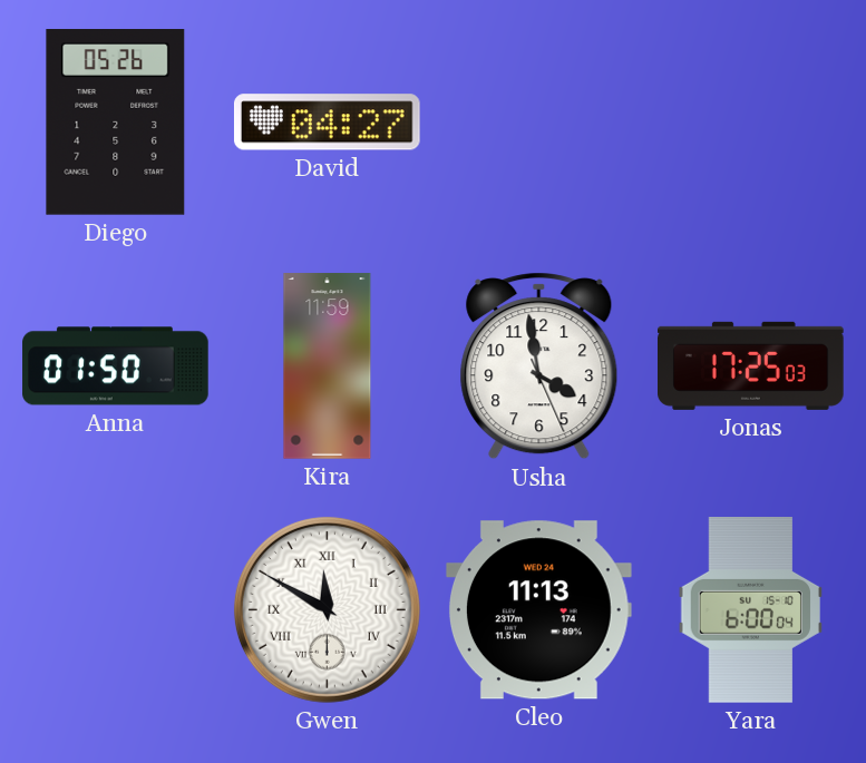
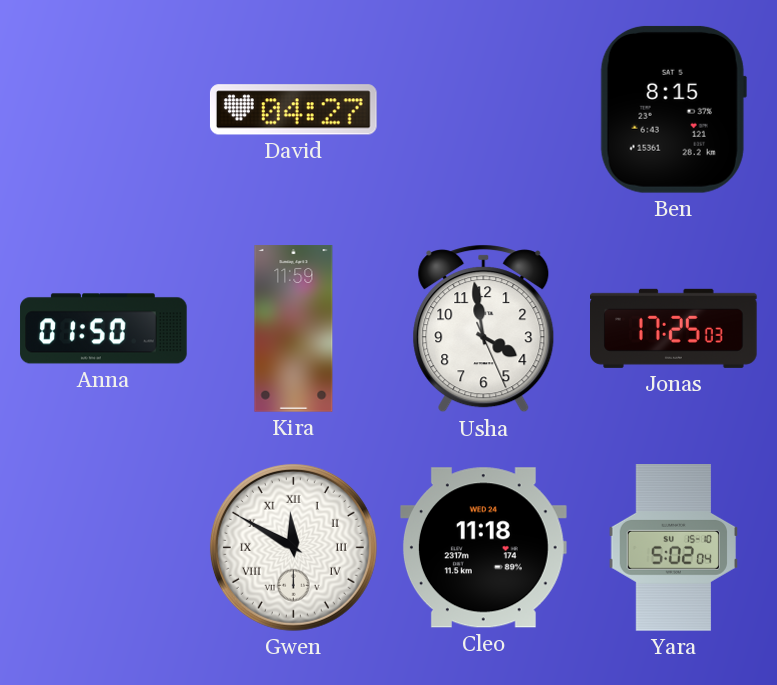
Diego: 05:26 -> none
Ben: none -> 8:15
Cleo: 11:13 -> 11:18
Yara: 6:00 -> 5:02
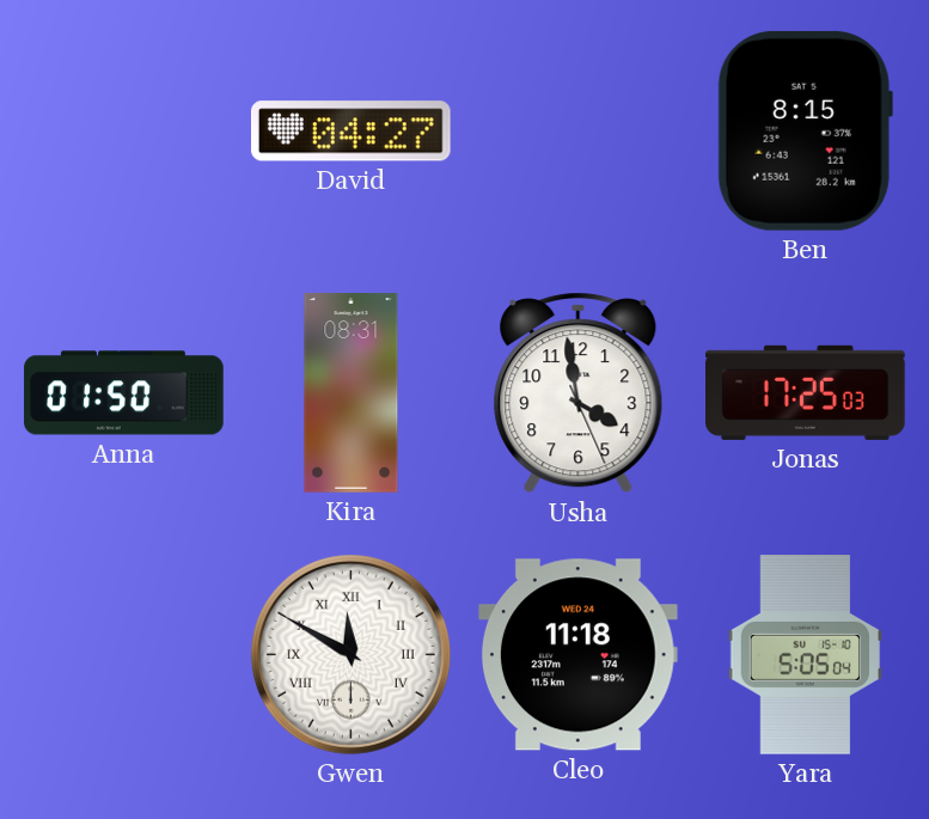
Kira: 11:59 -> 08:31
Yara: 5:02 -> 5:05
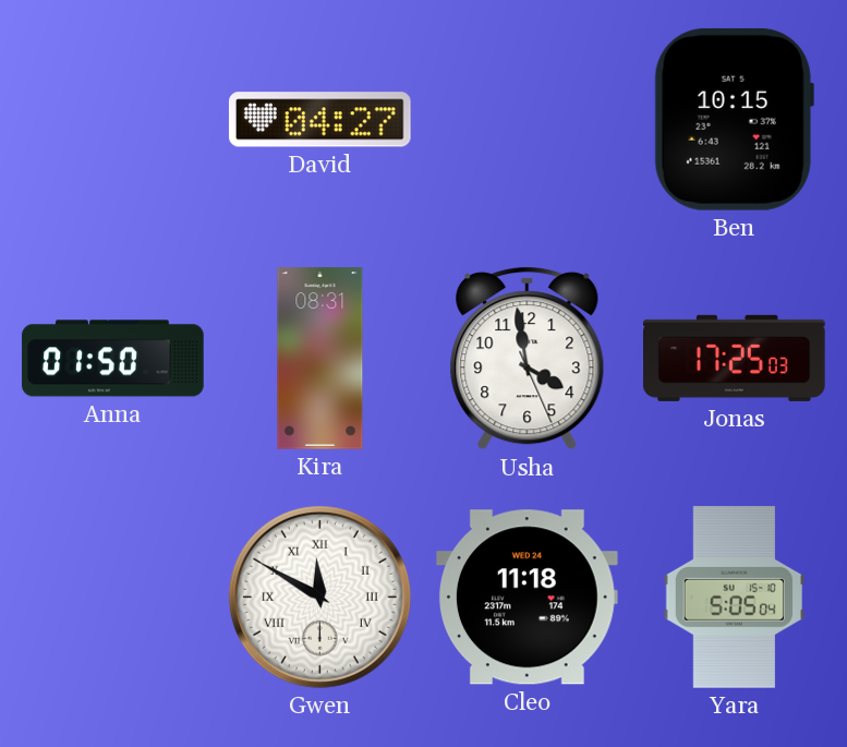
Ben: 8:15 -> 10:15
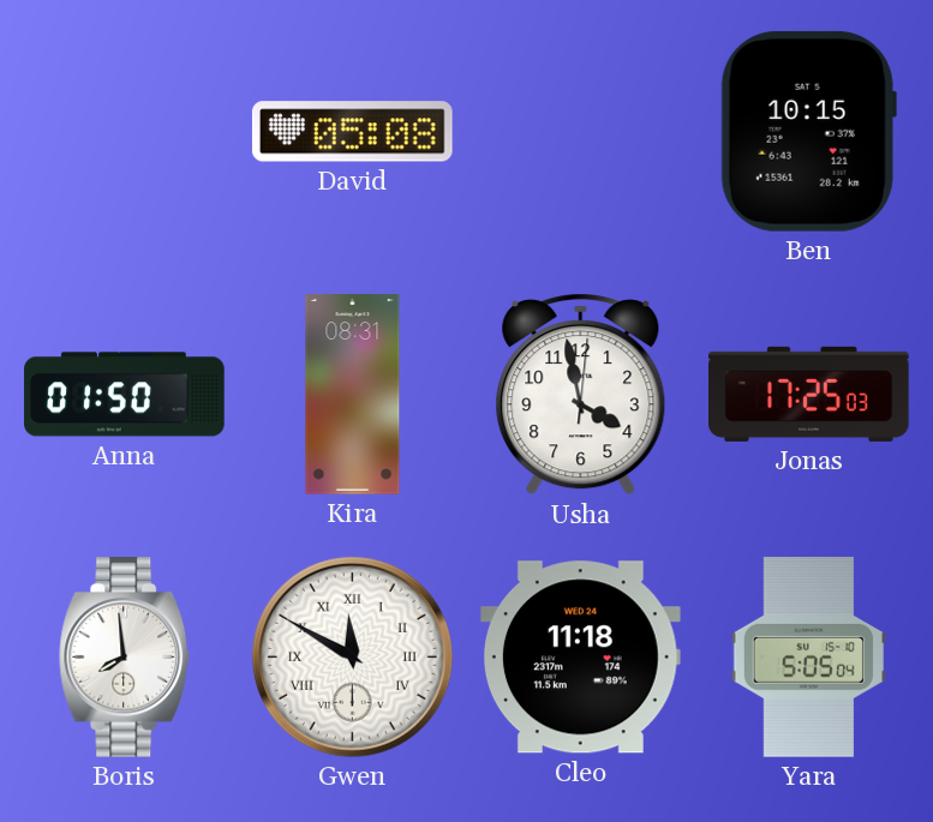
David: 04:27 -> 05:08
Usha: 3:58:26 -> 3:58:01
Boris: none -> 7:59
